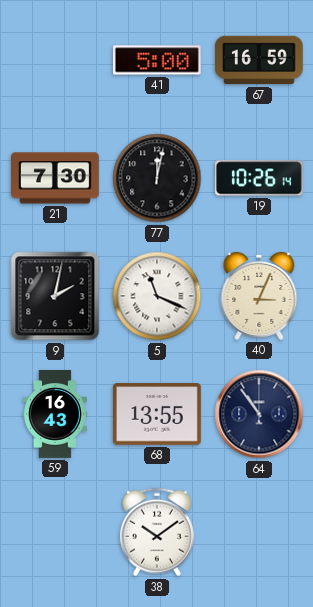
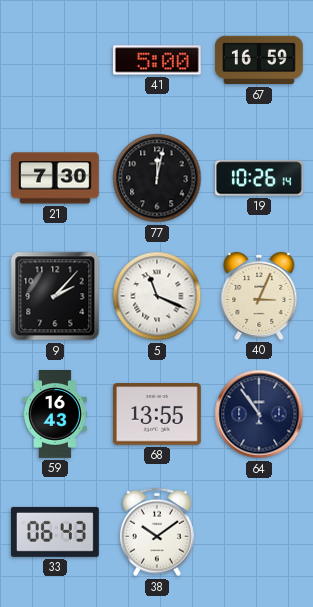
9: 2:02 -> 2:07
33: none -> 06:43
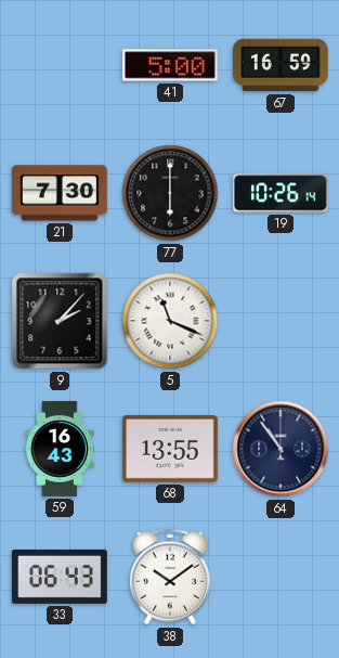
77: 12:02 -> 6:00
40: 3:04 -> none
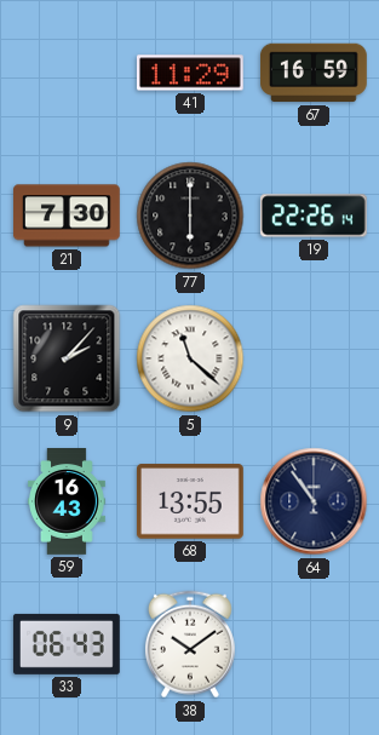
41: 5:00 -> 11:29
19: 10:26 -> 22:26
5: 11:19 -> 11:22
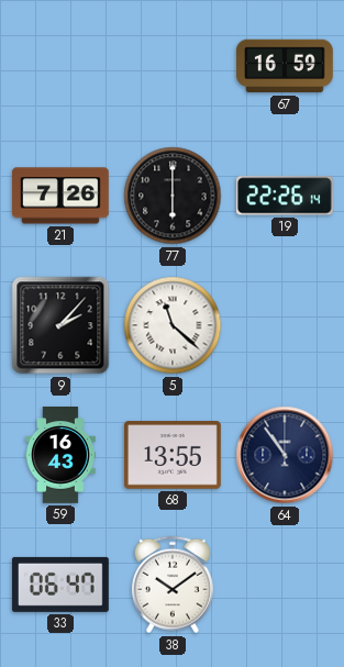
41: 11:29 -> none
21: 7:30 -> 7:26
33: 06:43 -> 06:47
